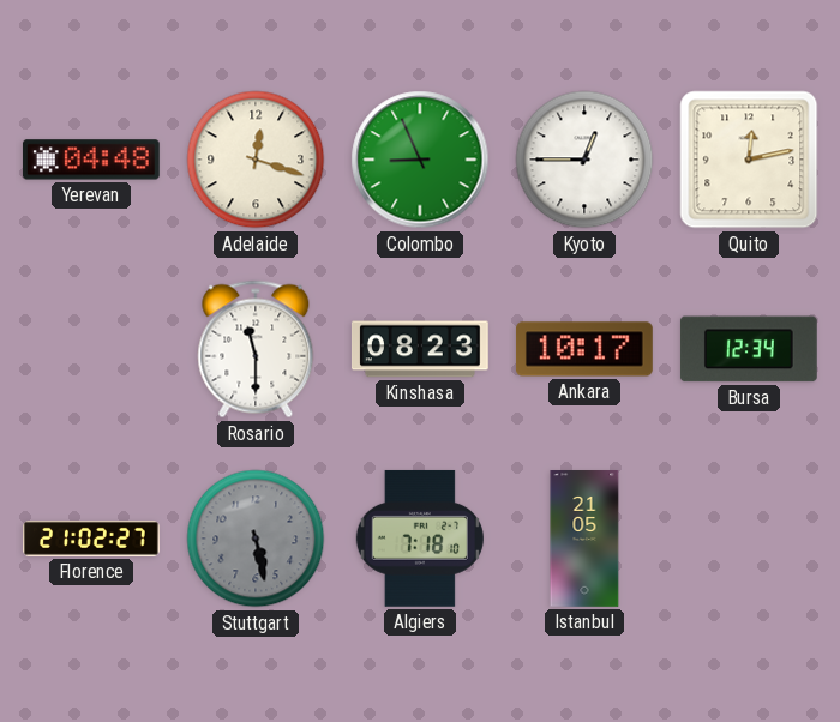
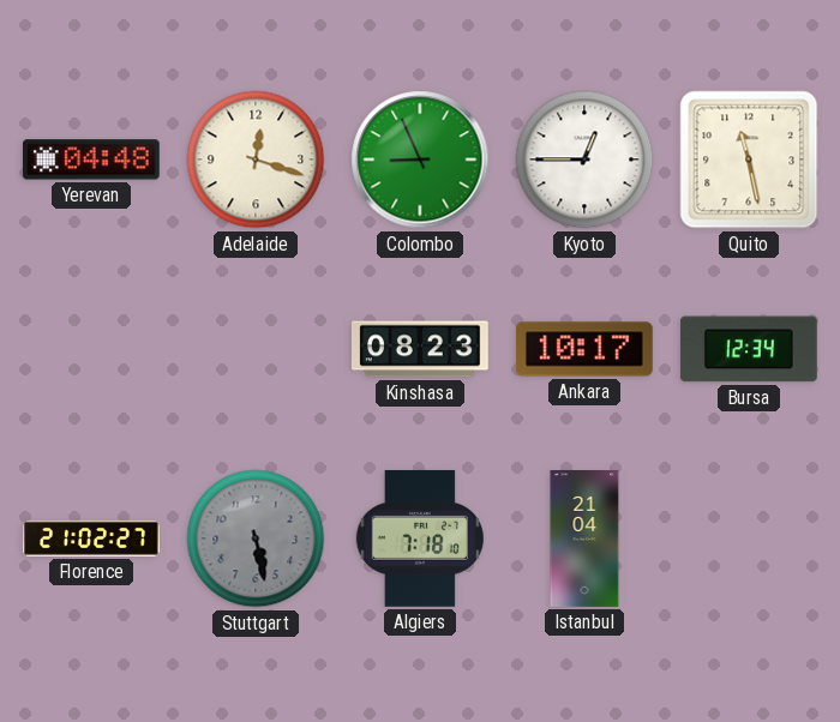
Quito: 12:13 -> 11:28
Rosario: 11:30 -> none
Istanbul: 21:05 -> 21:04
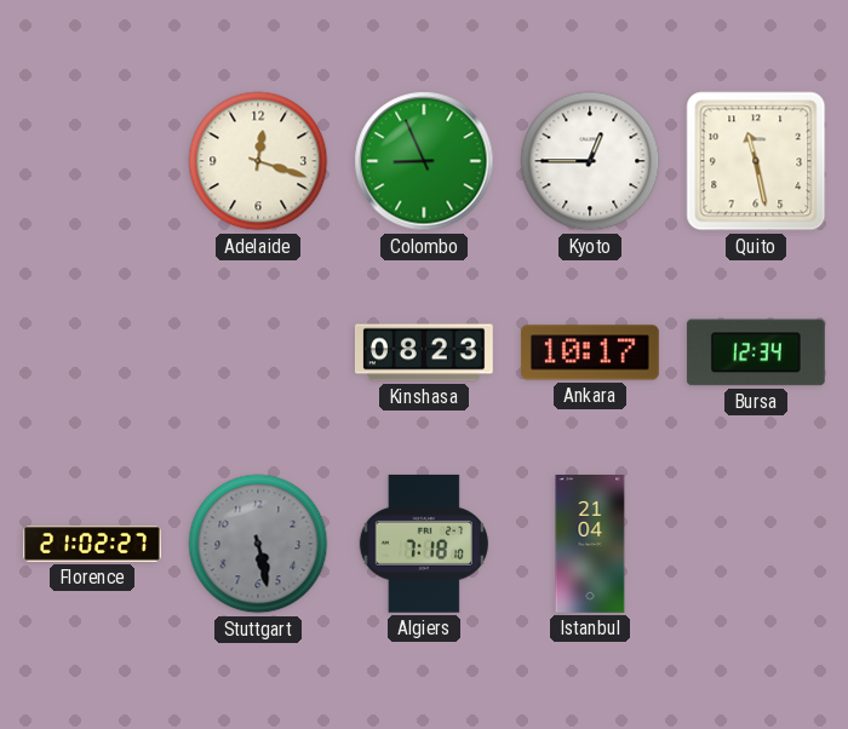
Yerevan: 04:48 -> none
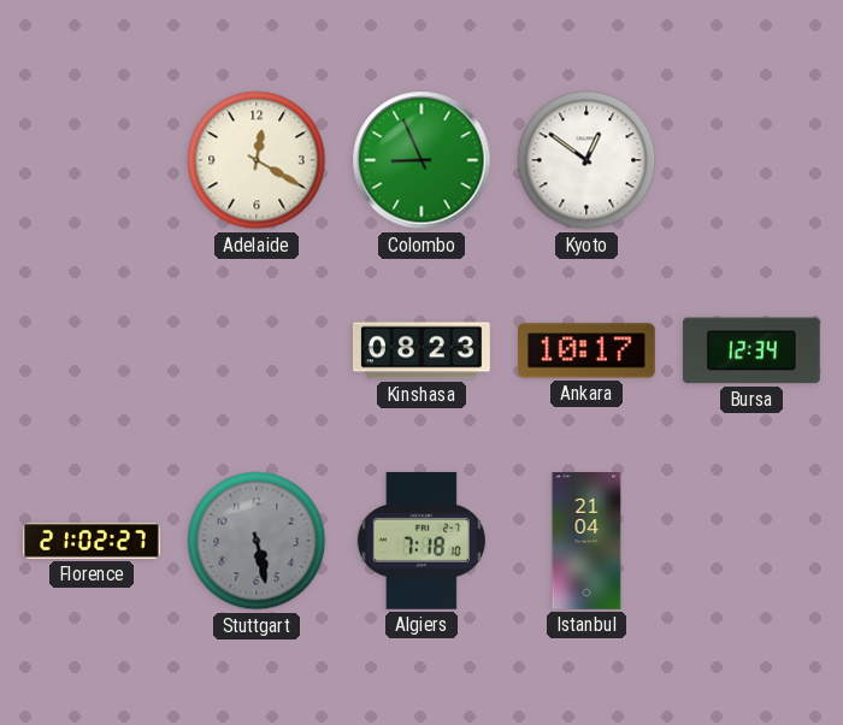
Adelaide: 12:18 -> 12:20
Kyoto: 12:45 -> 12:51
Quito: 11:28 -> none
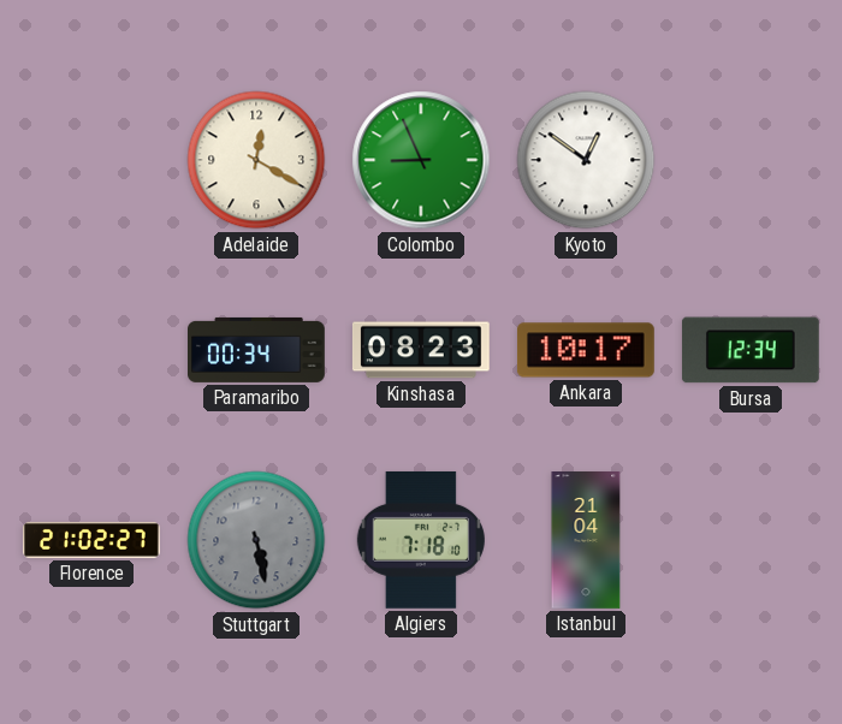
Paramaribo: none -> 00:34
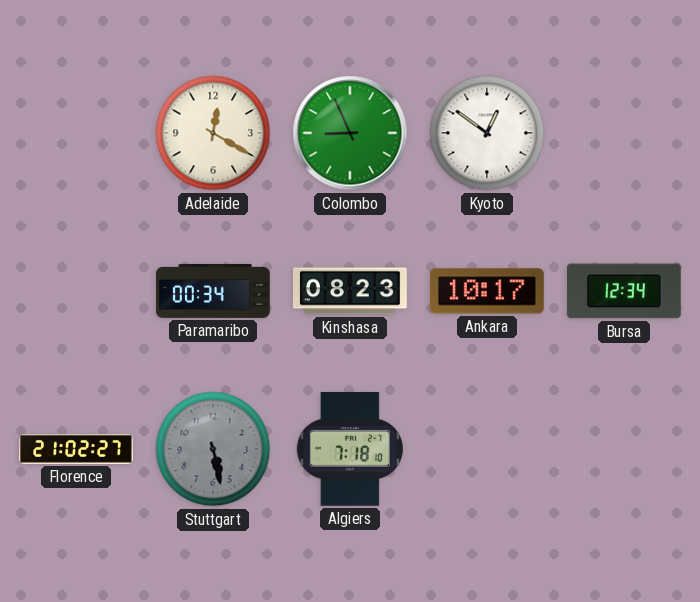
Istanbul: 21:04 -> none
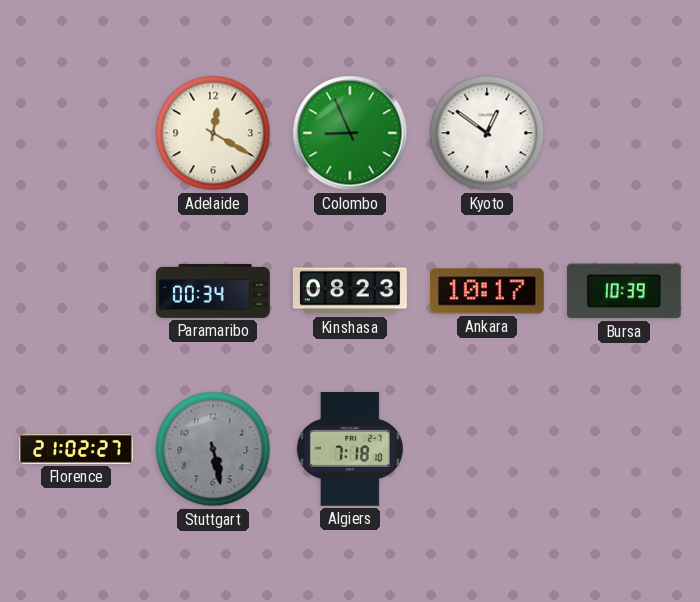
Bursa: 12:34 -> 10:39
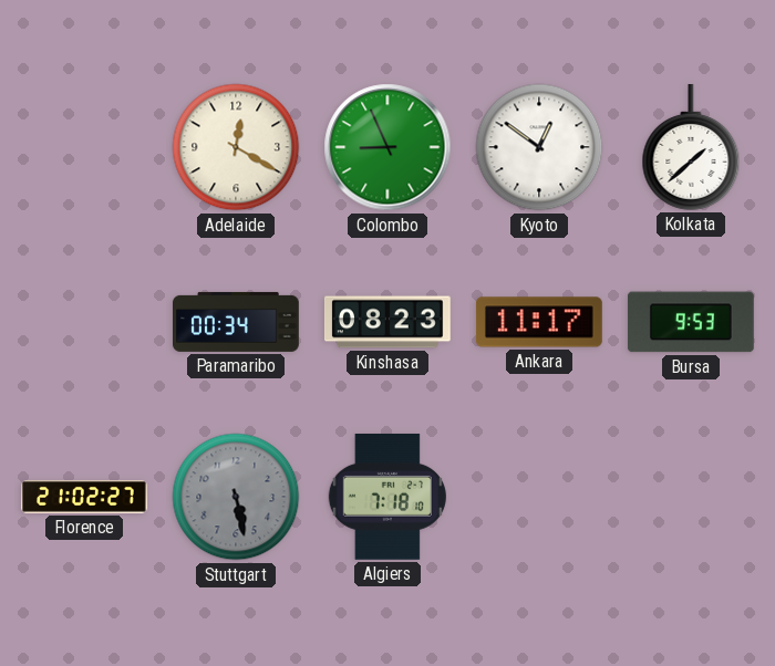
Kolkata: none -> 1:38
Ankara: 10:17 -> 11:17
Bursa: 10:39 -> 9:53
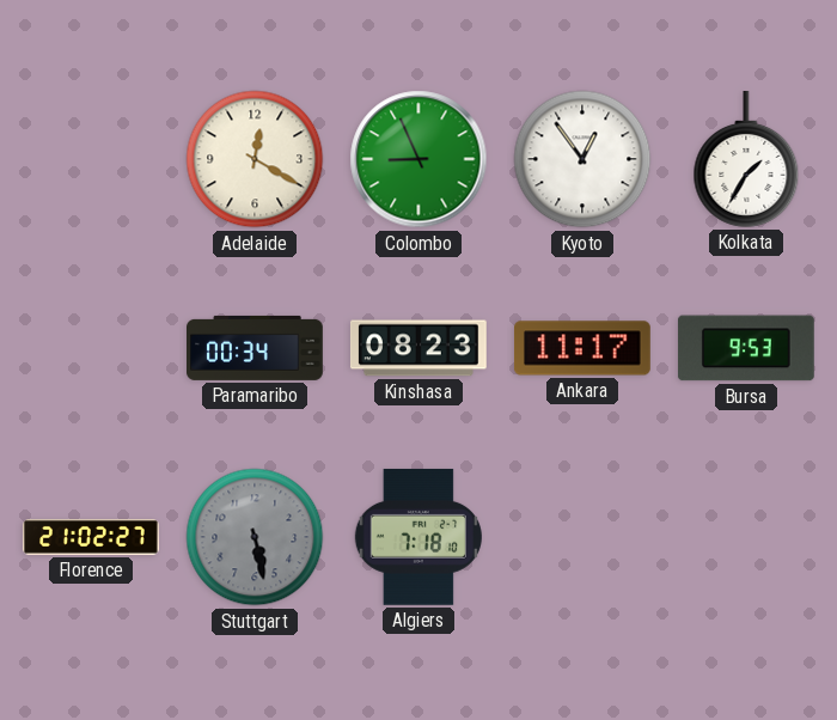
Kyoto: 12:51 -> 12:54
Kolkata: 1:38 -> 1:35
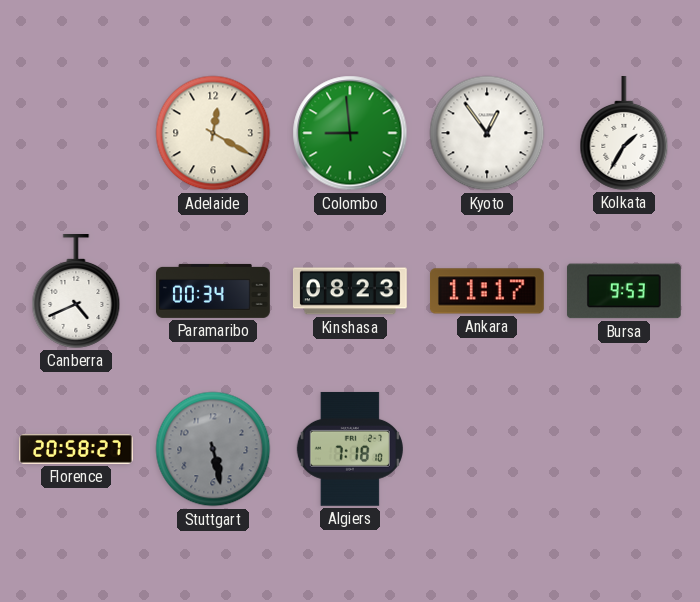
Colombo: 8:56 -> 8:59
Canberra: none -> 4:41
Florence: 21:02 -> 20:58
